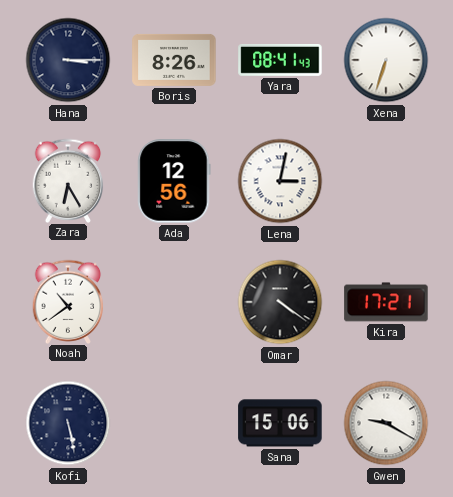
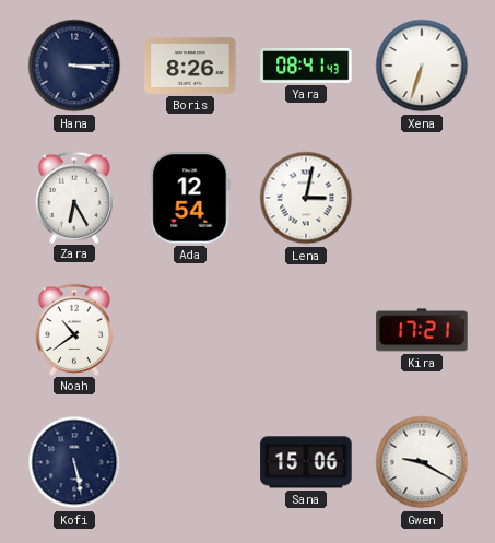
Ada: 12:56 -> 12:54
Omar: 4:21 -> none
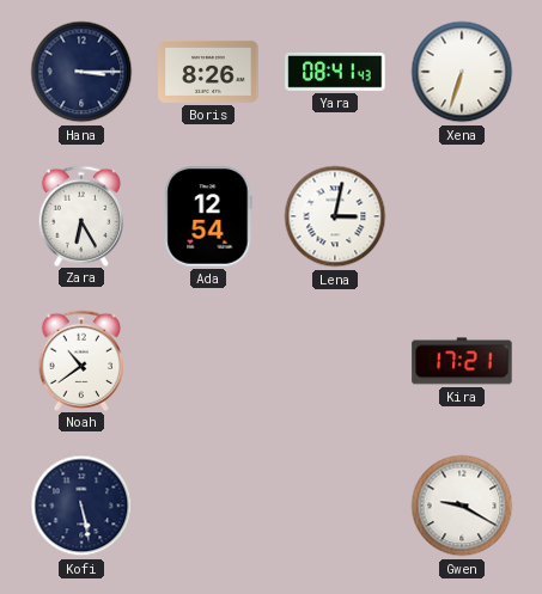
Sana: 15:06 -> none
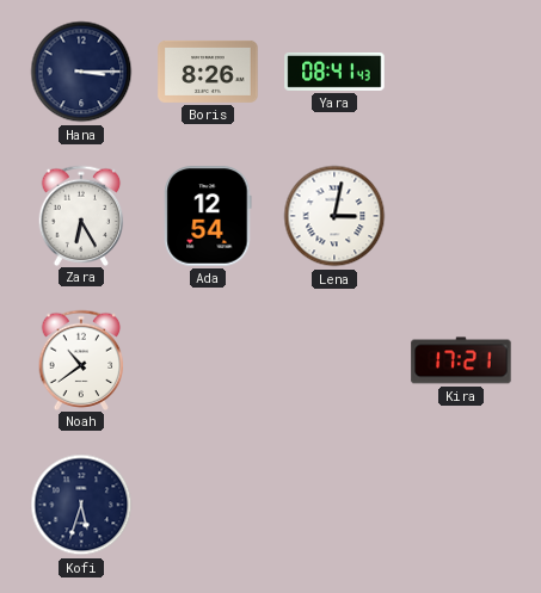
Xena: 6:33 -> none
Kofi: 5:28 -> 5:33
Gwen: 9:20 -> none
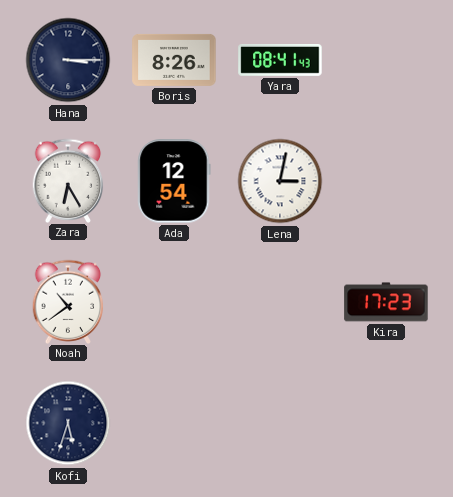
Kira: 17:21 -> 17:23
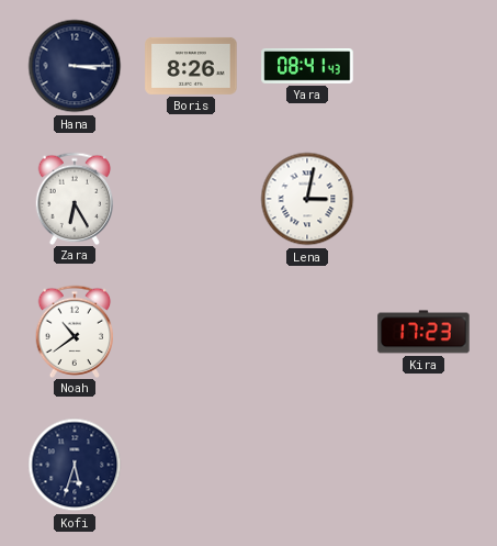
Ada: 12:54 -> none
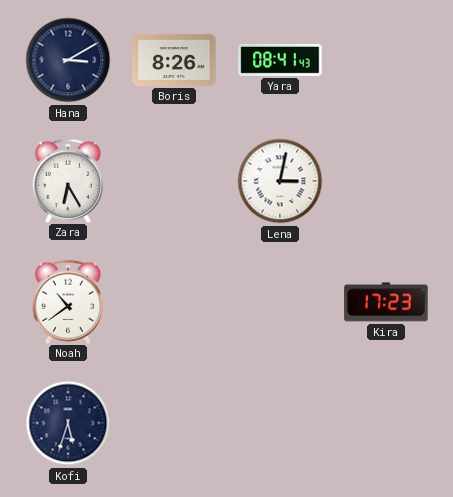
Hana: 3:15 -> 3:10
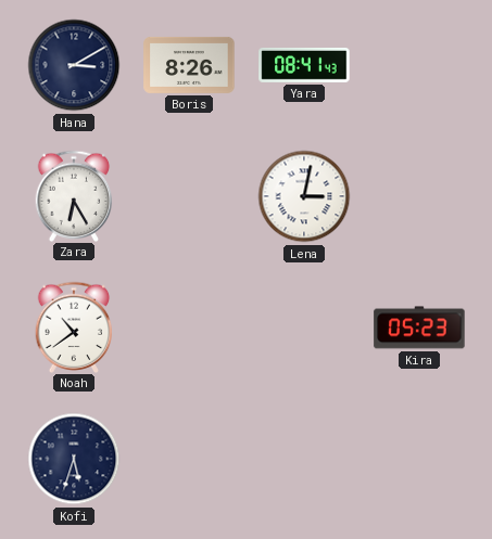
Kira: 17:23 -> 05:23
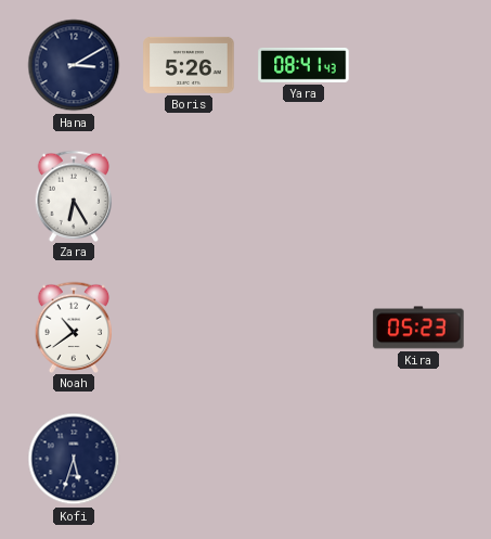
Boris: 8:26 -> 5:26
Lena: 3:02 -> none
